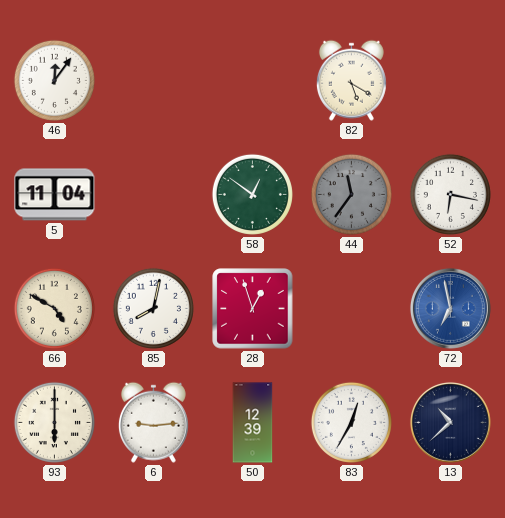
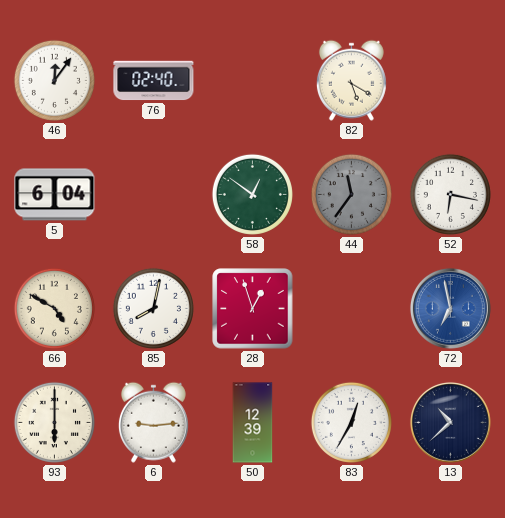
76: none -> 02:40
5: 11:04 -> 6:04
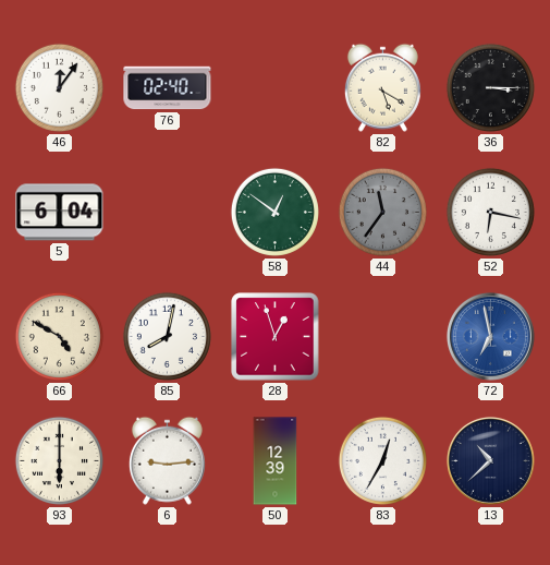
36: none -> 3:15
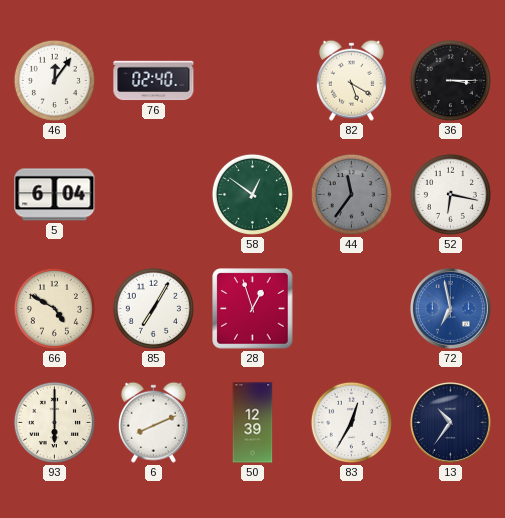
85: 8:02 -> 7:05
6: 9:14 -> 8:11
13: 10:38 -> 10:36
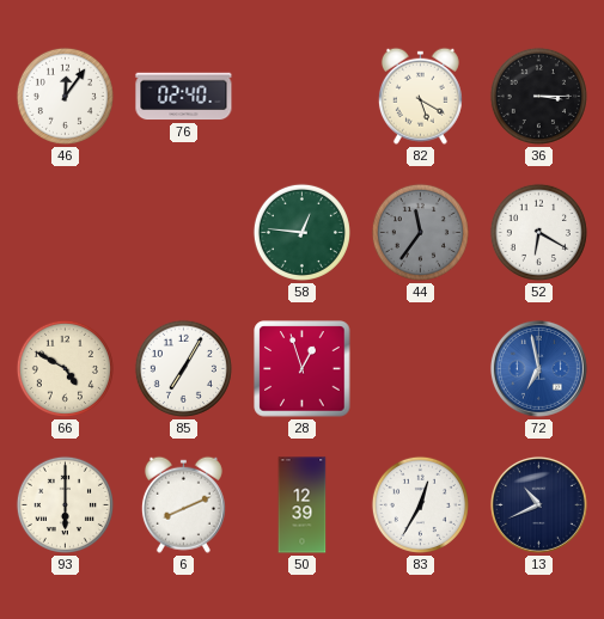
5: 6:04 -> none
58: 12:51 -> 12:46
52: 6:17 -> 6:20
13: 10:36 -> 10:41
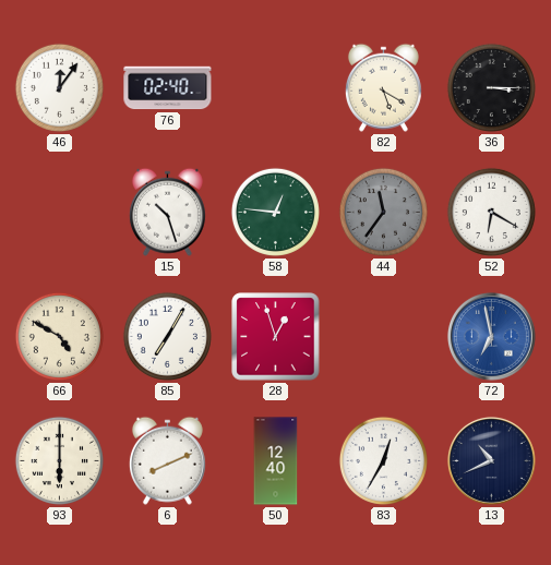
15: none -> 10:27
50: 12:39 -> 12:40
